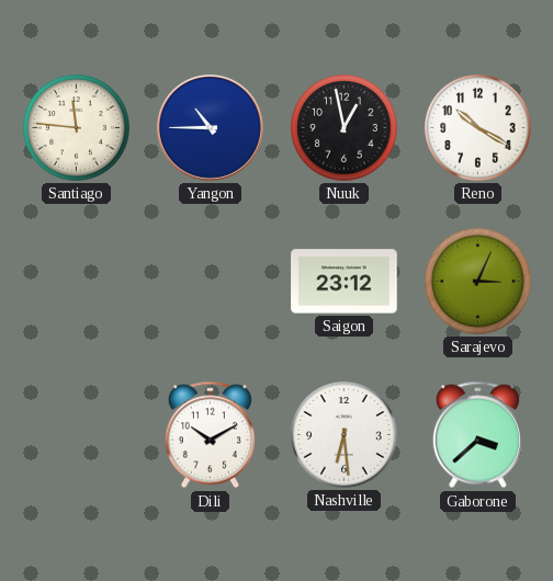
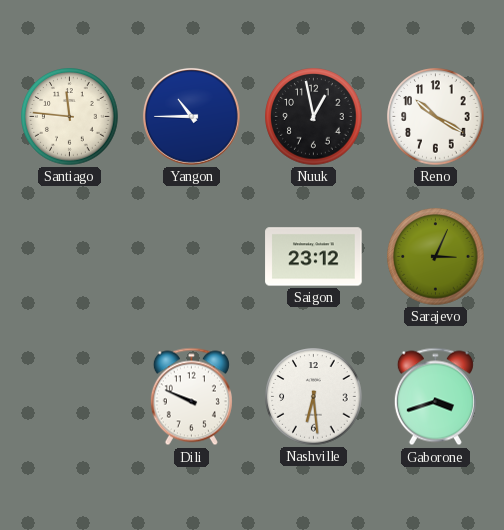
Dili: 10:10 -> 9:49
Gaborone: 3:38 -> 3:42
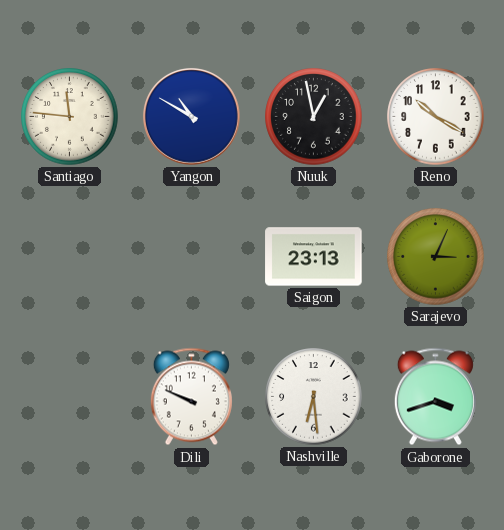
Yangon: 10:45 -> 10:50
Saigon: 23:12 -> 23:13
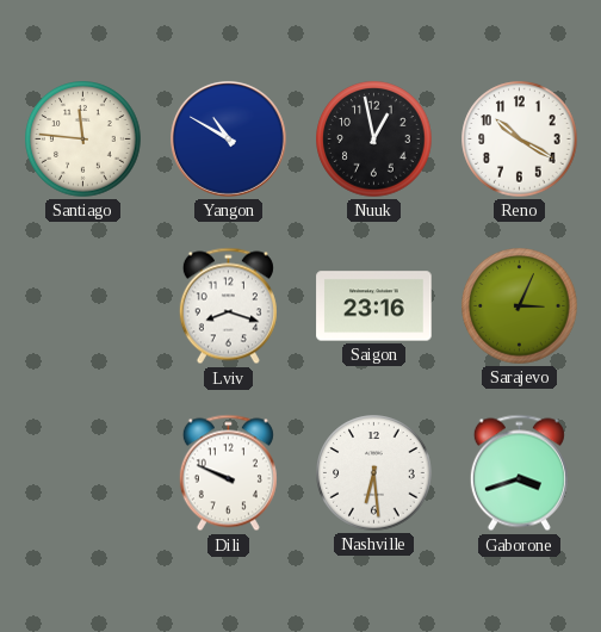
Lviv: none -> 8:18
Saigon: 23:13 -> 23:16
